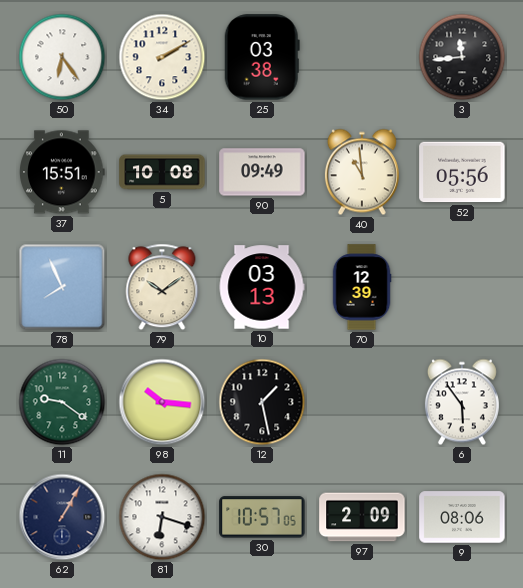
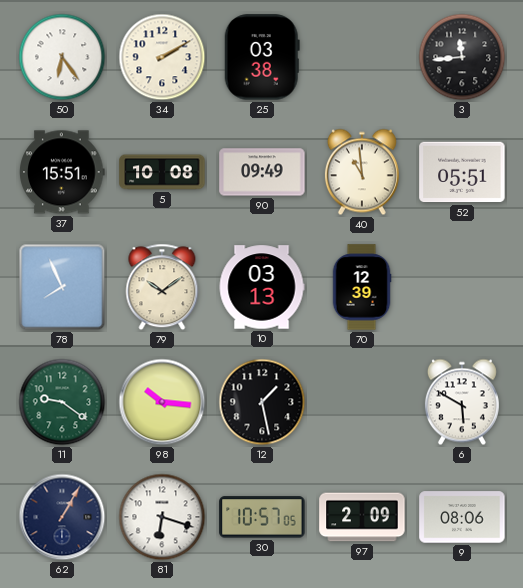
52: 05:56 -> 05:51
6: 5:54 -> 5:50
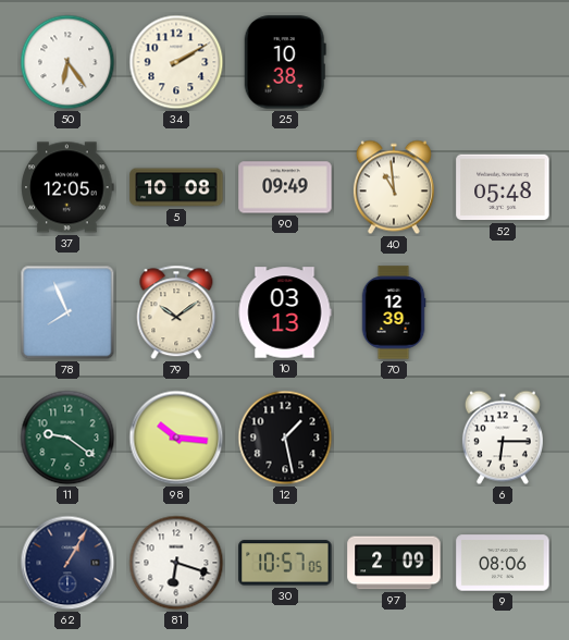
25: 03:38 -> 10:38
3: 11:44 -> none
37: 15:51 -> 12:05
52: 05:51 -> 05:48
6: 5:50 -> 6:15
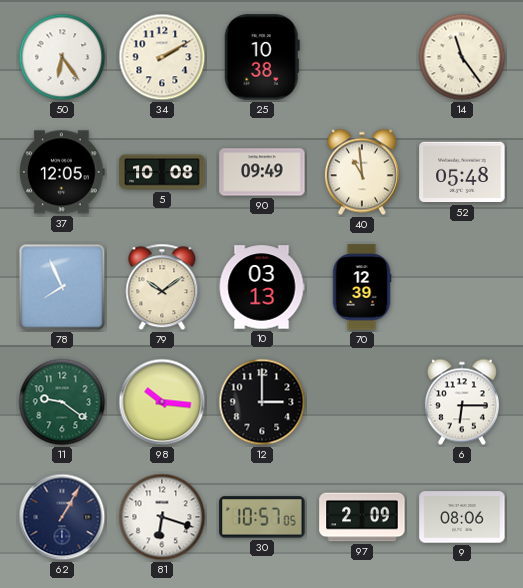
14: none -> 11:24
12: 1:28 -> 3:00
